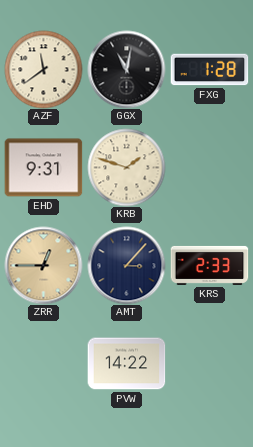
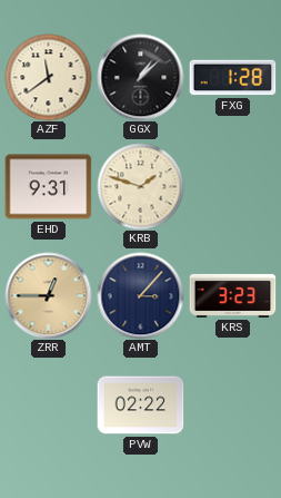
GGX: 11:02 -> 1:08
KRS: 2:33 -> 3:23
PVW: 14:22 -> 02:22
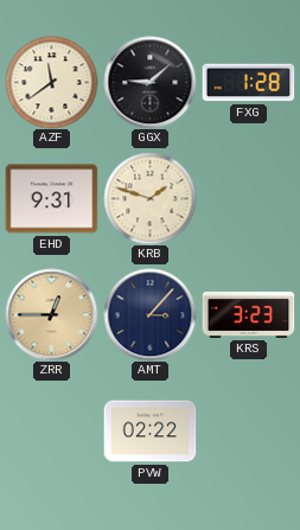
GGX: 1:08 -> 9:08
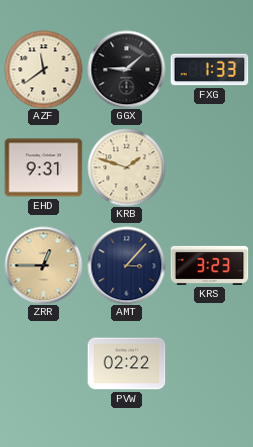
FXG: 1:28 -> 1:33
